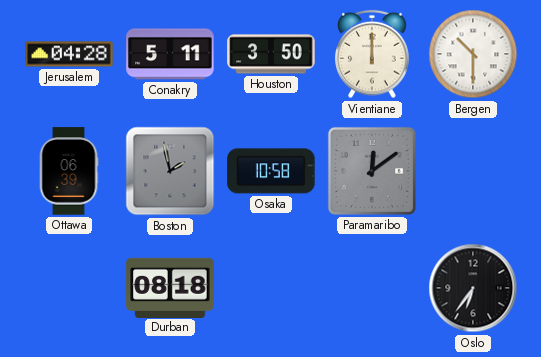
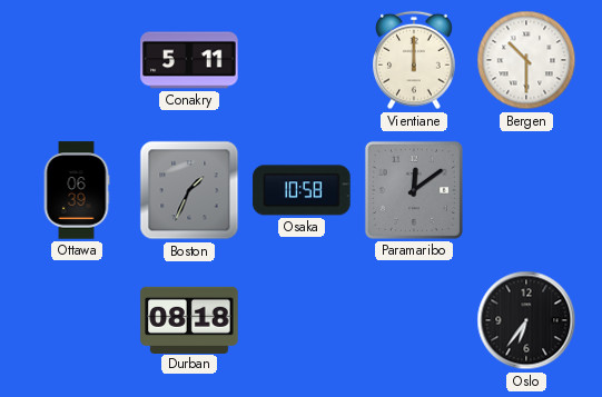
Jerusalem: 04:28 -> none
Houston: 3:50 -> none
Boston: 1:58 -> 1:34
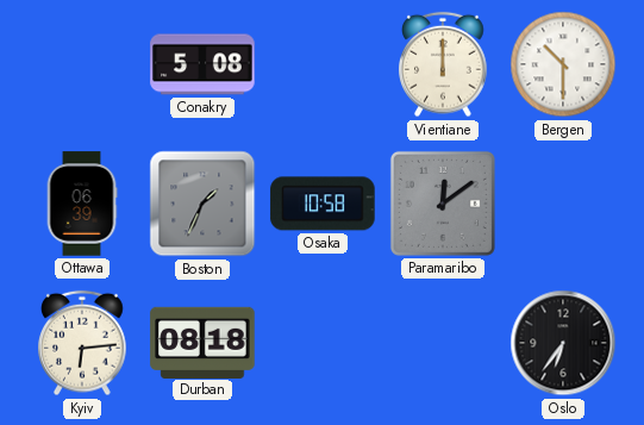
Conakry: 5:11 -> 5:08
Kyiv: none -> 6:14
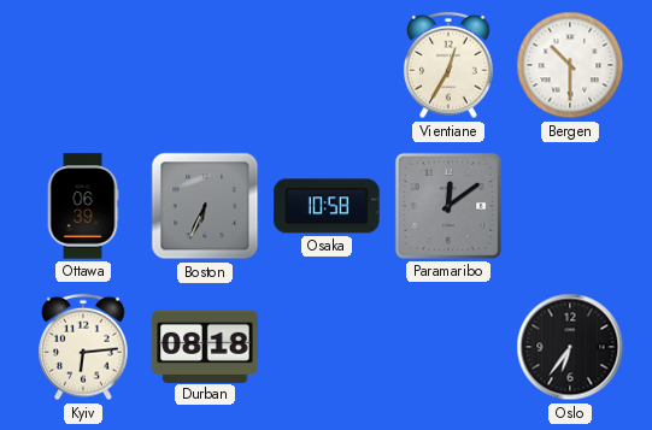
Conakry: 5:08 -> none
Vientiane: 12:00 -> 12:35
Boston: 1:34 -> 6:34
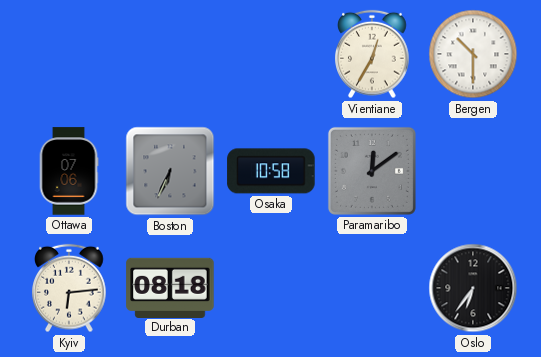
Ottawa: 06:39 -> 07:06
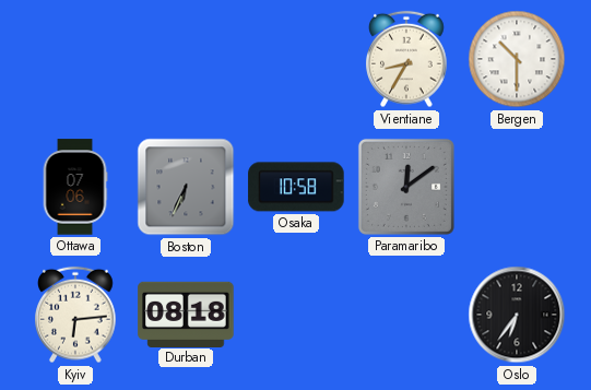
Vientiane: 12:35 -> 8:35
